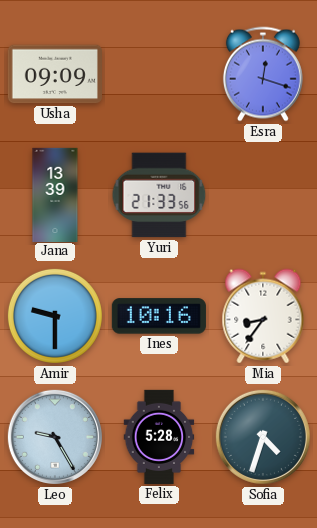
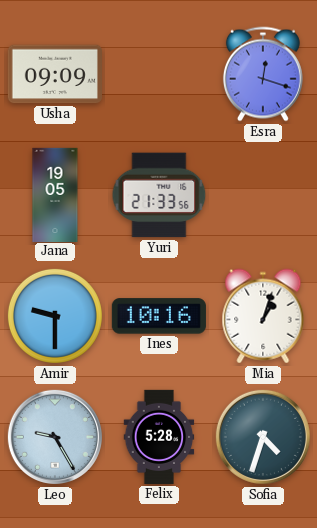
Jana: 13:39 -> 19:05
Mia: 8:36 -> 1:03
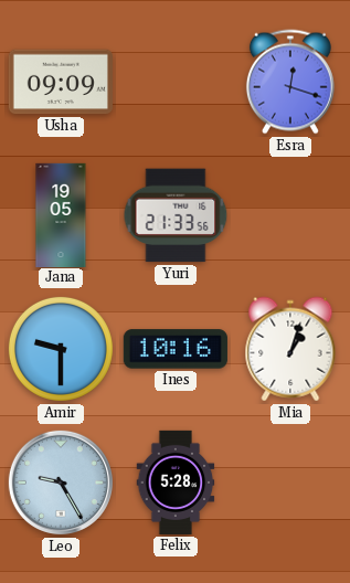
Sofia: 4:33 -> none
